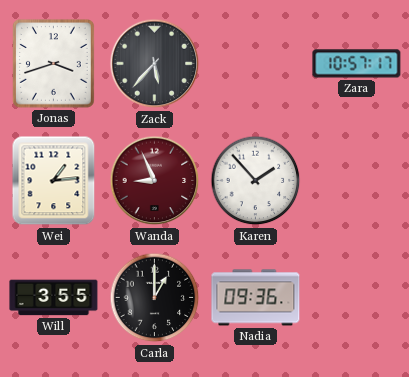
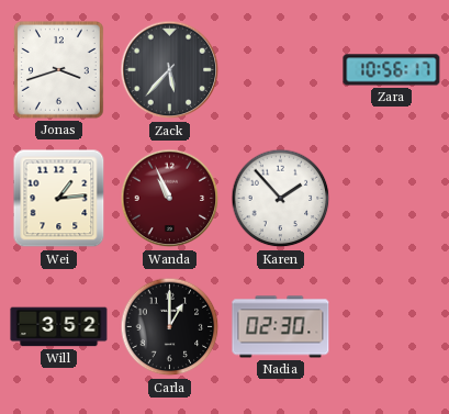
Zara: 10:57 -> 10:56
Wanda: 8:56 -> 10:56
Will: 3:55 -> 3:52
Nadia: 09:36 -> 02:30
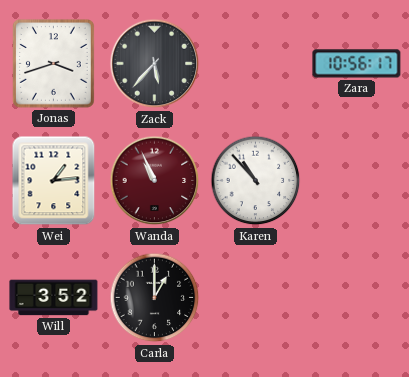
Karen: 1:53 -> 10:53
Nadia: 02:30 -> none
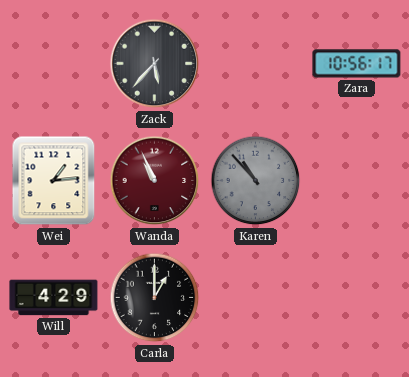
Jonas: 3:42 -> none
Karen dial: white -> grey
Will: 3:52 -> 4:29
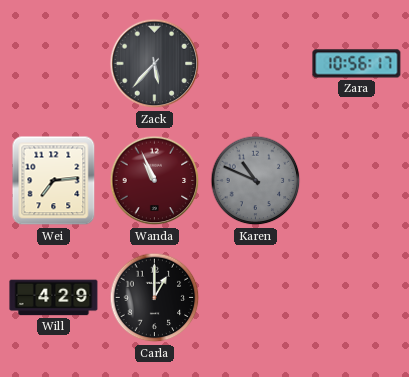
Wei: 1:14 -> 7:14
Karen: 10:53 -> 10:49
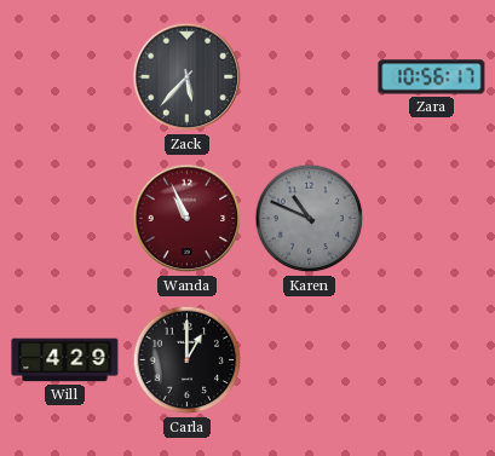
Wei: 7:14 -> none
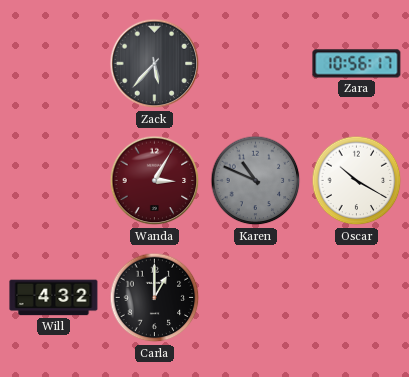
Wanda: 10:56 -> 3:05
Oscar: none -> 10:20
Will: 4:29 -> 4:32
